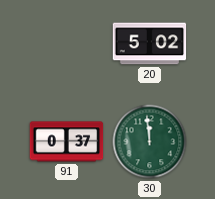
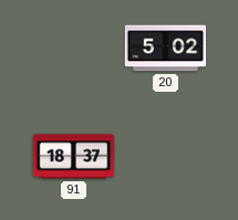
91: 0:37 -> 18:37
30: 11:59 -> none
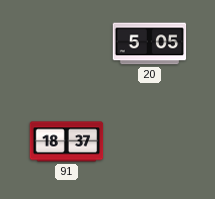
20: 5:02 -> 5:05
